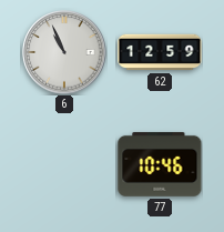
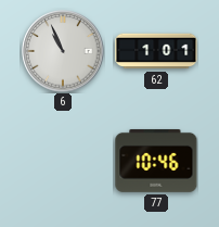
62: 12:59 -> 1:01
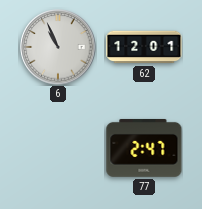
62: 1:01 -> 12:01
77: 10:46 -> 2:47
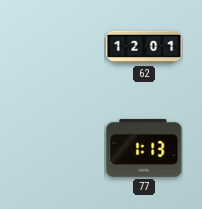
6: 10:56 -> none
77: 2:47 -> 1:13
